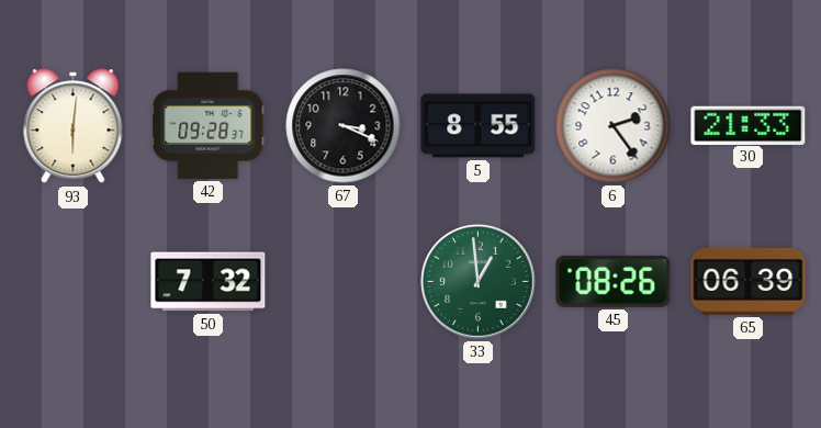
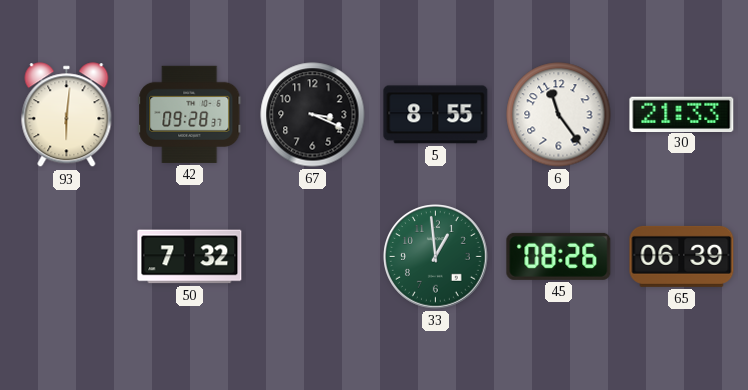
6: 2:24 -> 11:24
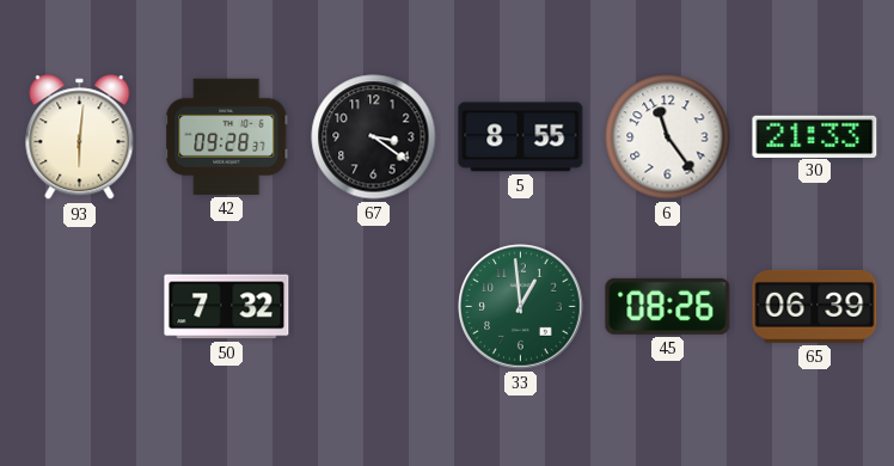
67: 3:19 -> 3:21
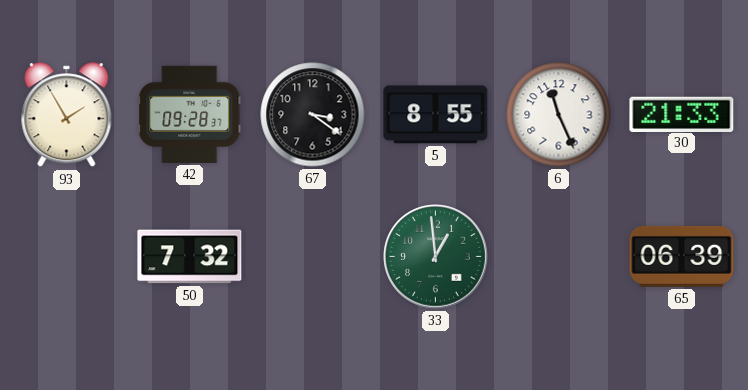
93: 6:01 -> 1:55
6: 11:24 -> 11:26
45: 08:26 -> none
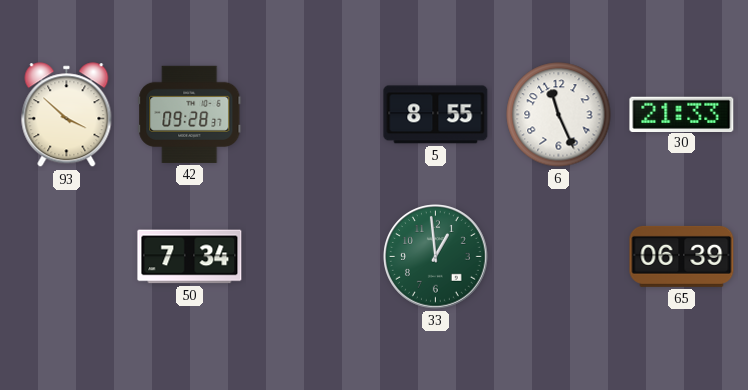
93: 1:55 -> 3:52
67: 3:21 -> none
50: 7:32 -> 7:34
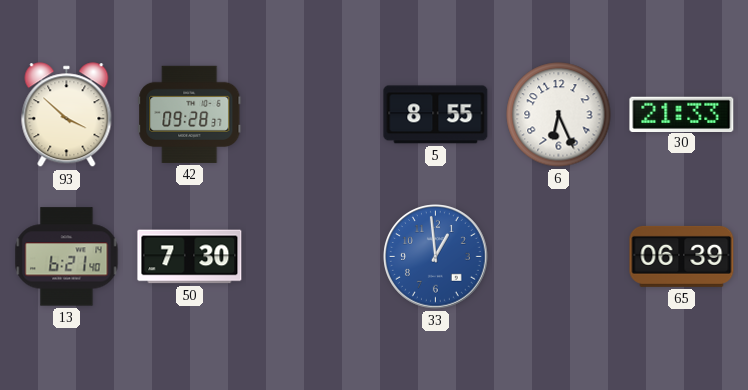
6: 11:26 -> 6:26
13: none -> 6:21
50: 7:34 -> 7:30
33 dial: green -> blue
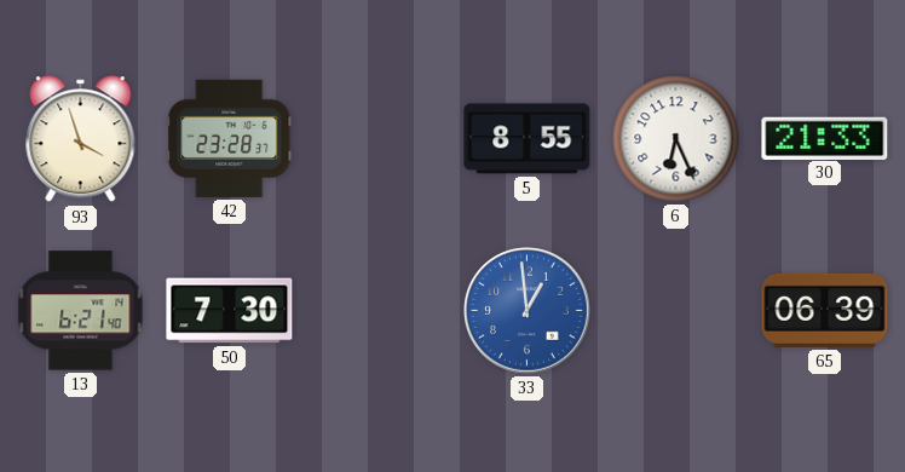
93: 3:52 -> 3:57
42: 09:28 -> 23:28
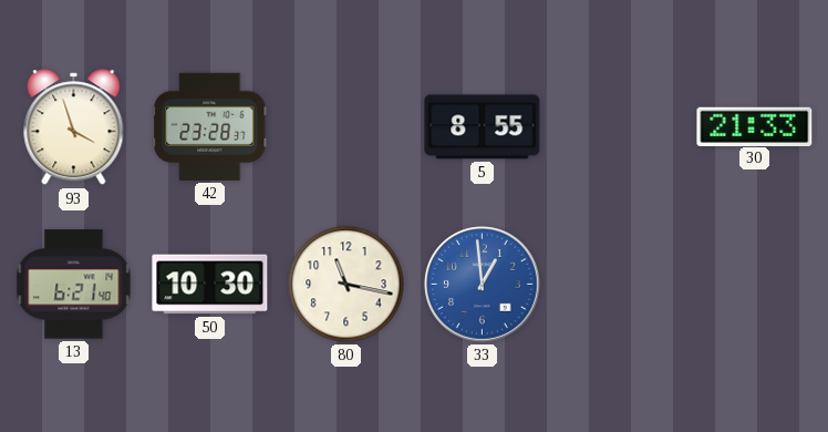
6: 6:26 -> none
50: 7:30 -> 10:30
80: none -> 11:17
65: 06:39 -> none
